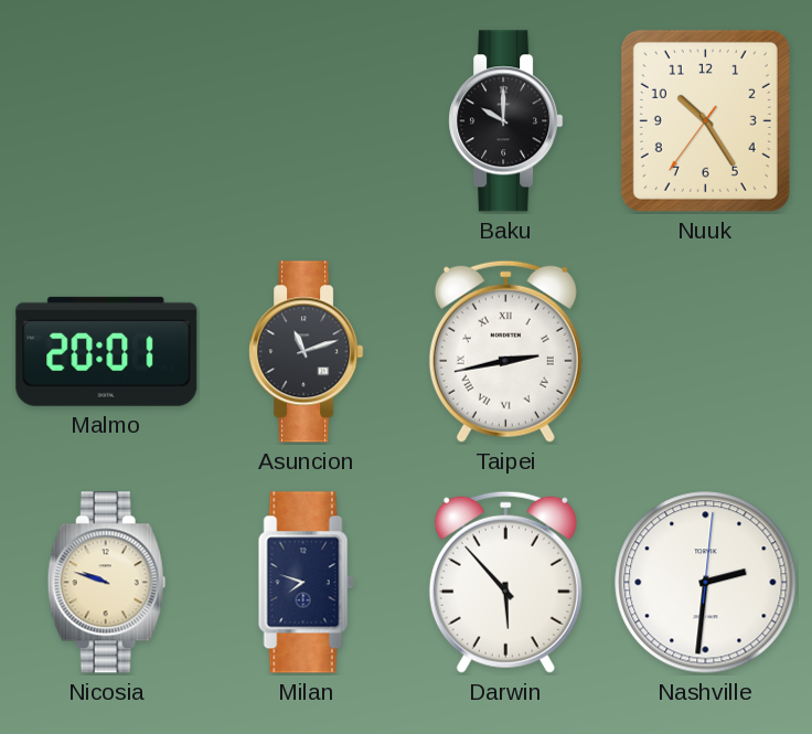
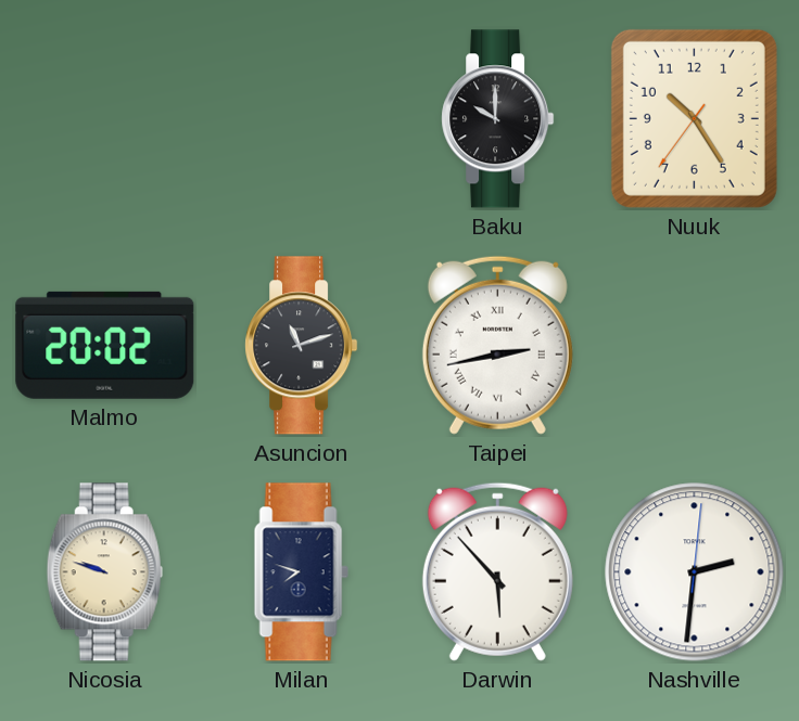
Malmo: 20:01 -> 20:02
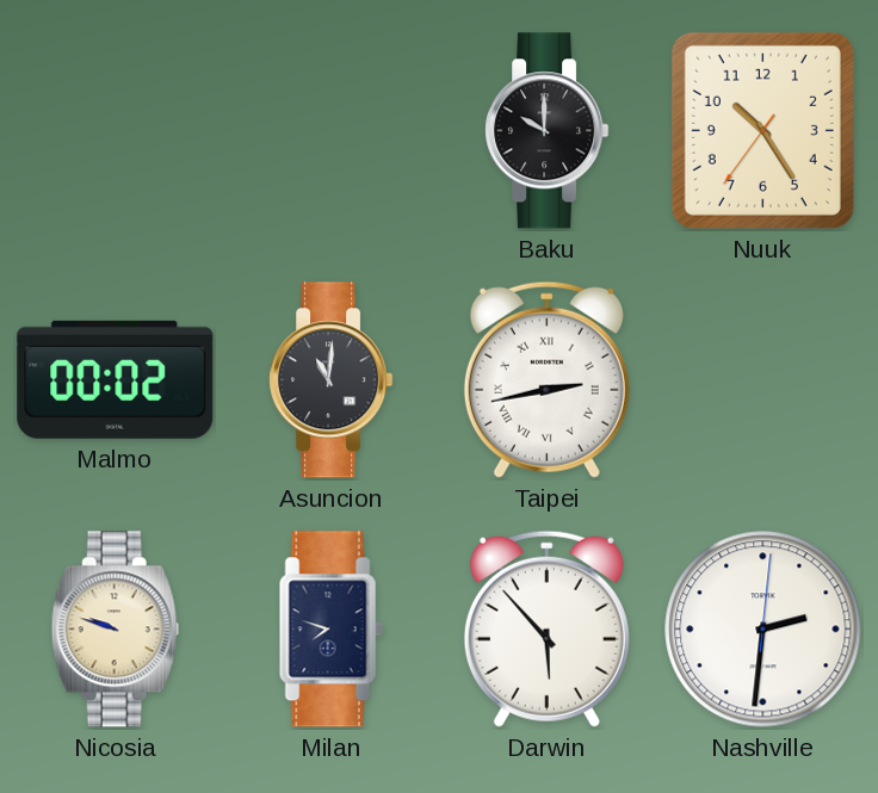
Malmo: 20:02 -> 00:02
Asuncion: 11:12 -> 11:01
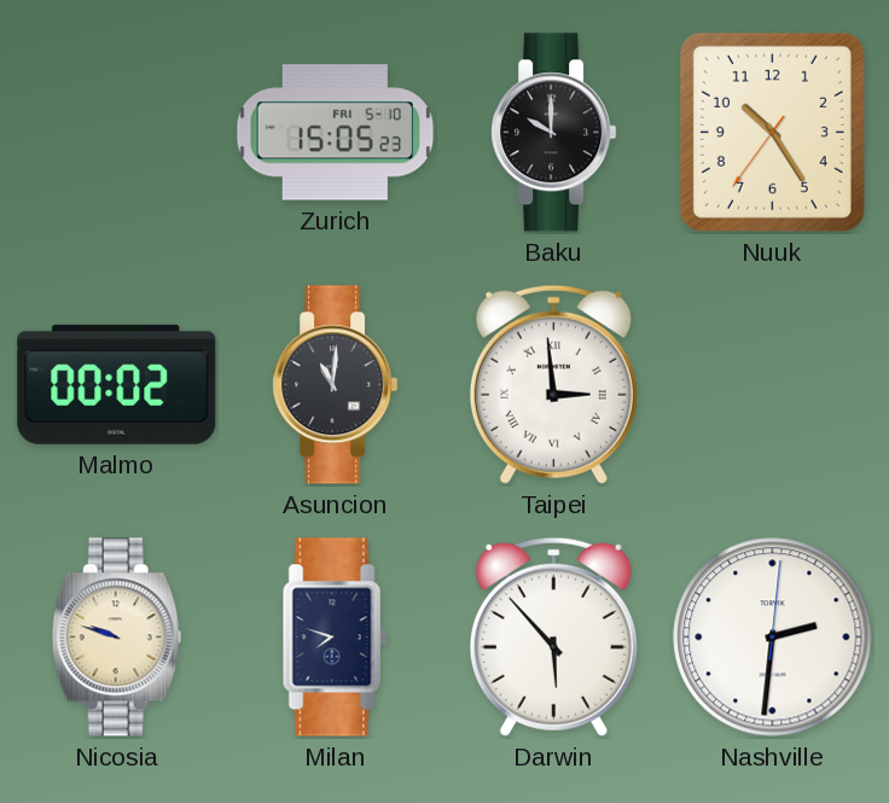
Zurich: none -> 15:05
Taipei: 2:43 -> 2:59
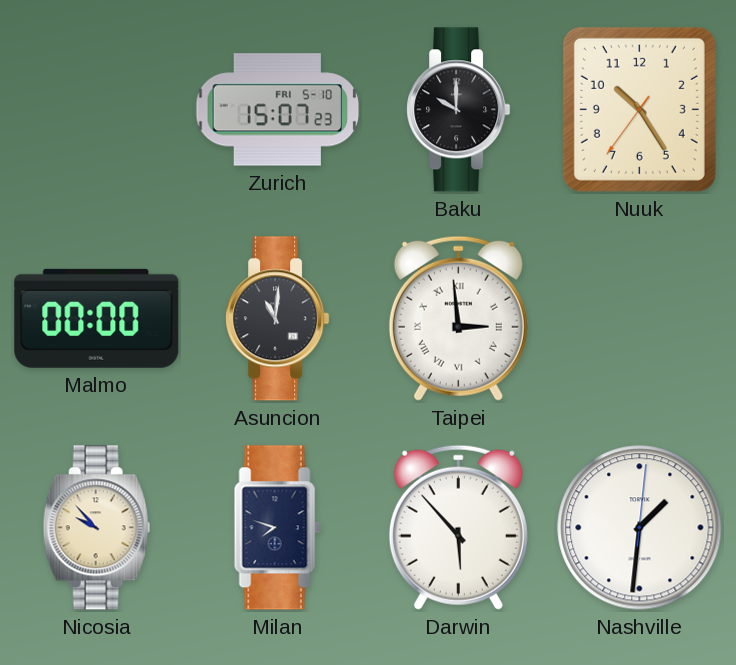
Zurich: 15:05 -> 15:07
Malmo: 00:02 -> 00:00
Nicosia: 9:48 -> 9:53
Nashville: 2:31 -> 1:31
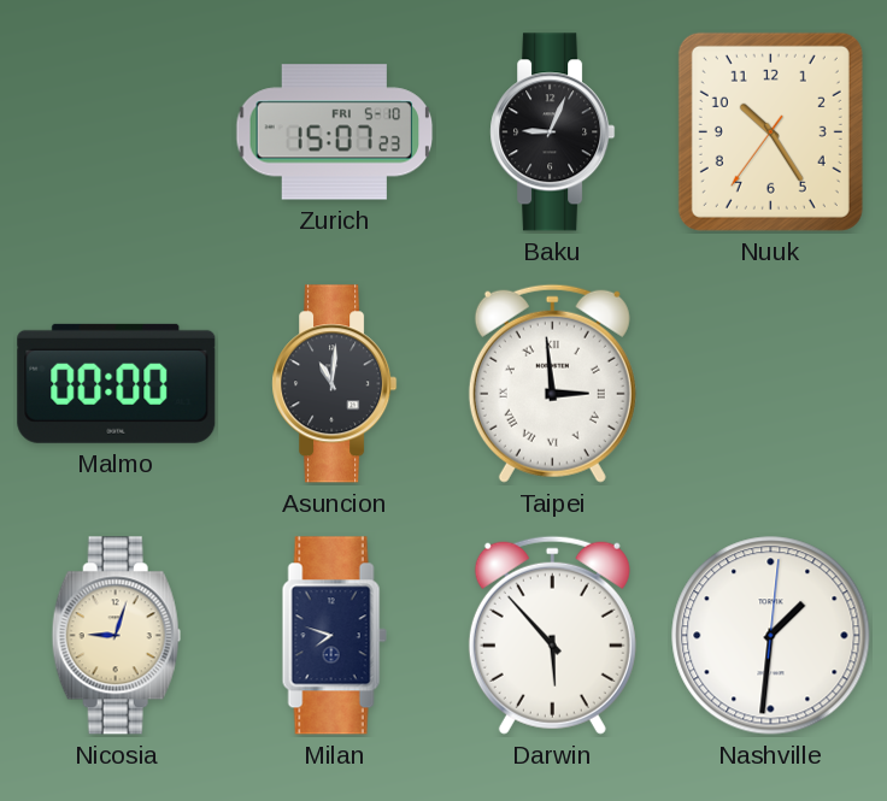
Baku: 10:00 -> 9:04
Nicosia: 9:53 -> 9:03
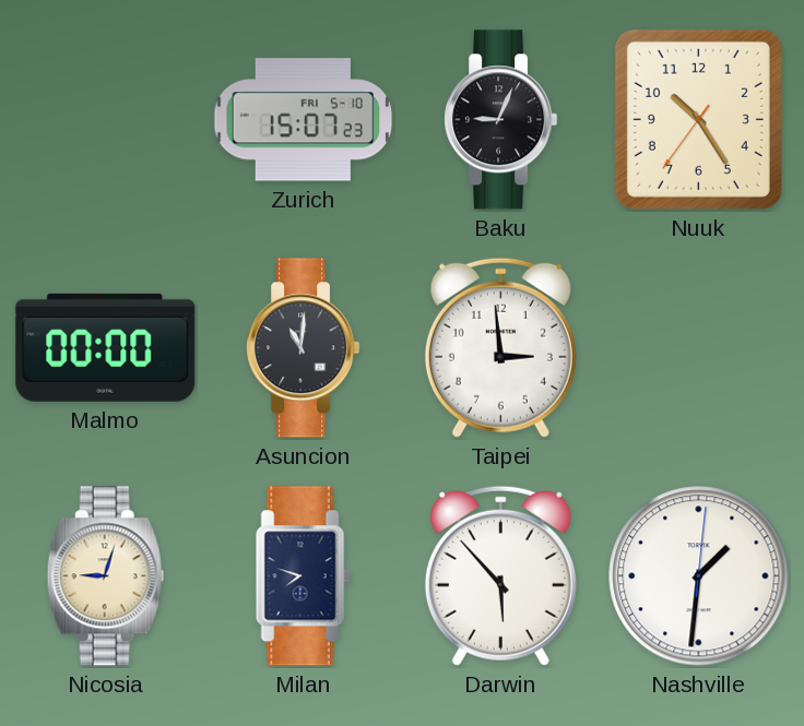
Taipei numerals: Roman -> Arabic
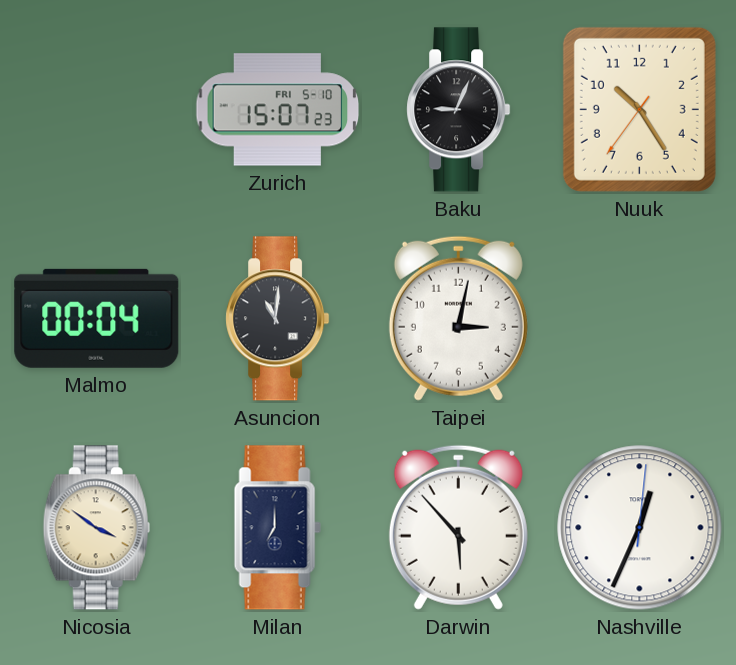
Malmo: 00:00 -> 00:04
Taipei: 2:59 -> 3:02
Nicosia: 9:03 -> 3:51
Milan: 7:48 -> 7:00
Nashville: 1:31 -> 12:34
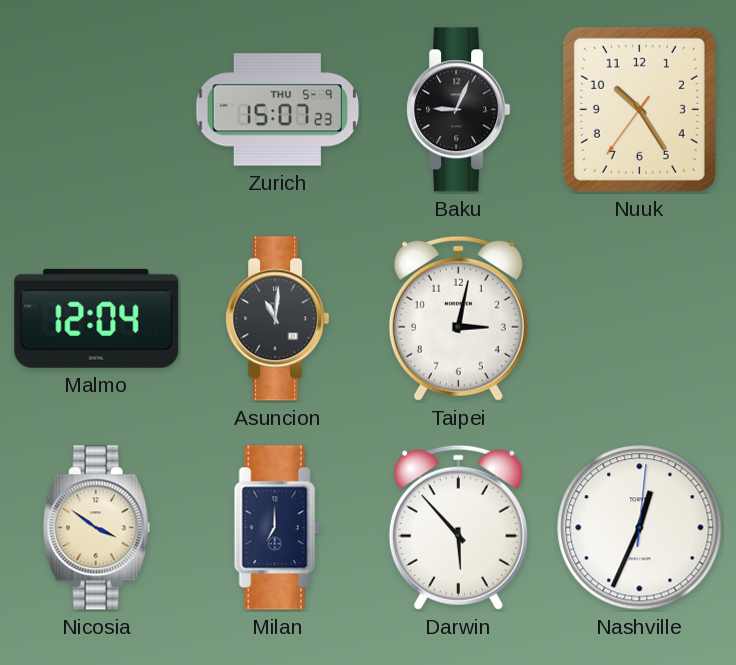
Zurich date: FRI 5-10 -> THU 5-9
Malmo: 00:04 -> 12:04
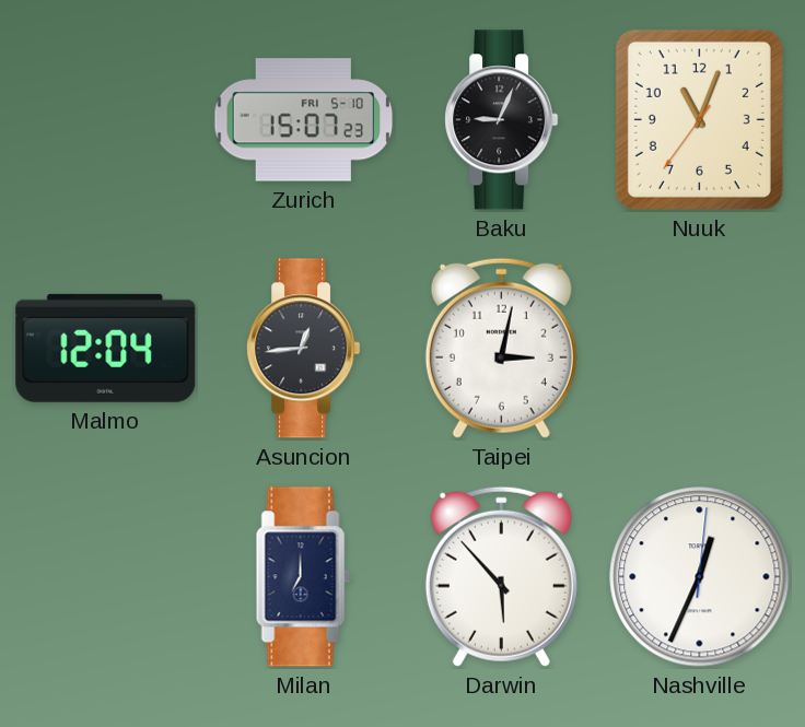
Zurich date: THU 5-9 -> FRI 5-10
Nuuk: 10:24 -> 11:03
Asuncion: 11:01 -> 12:44
Nicosia: 3:51 -> none
